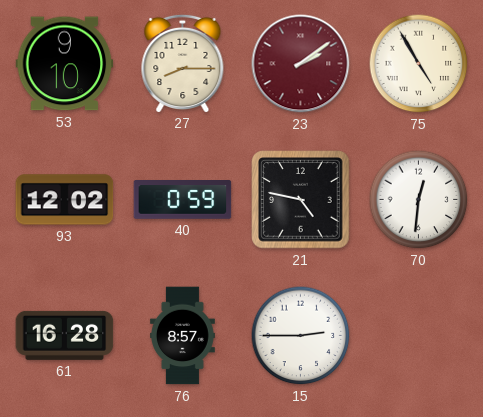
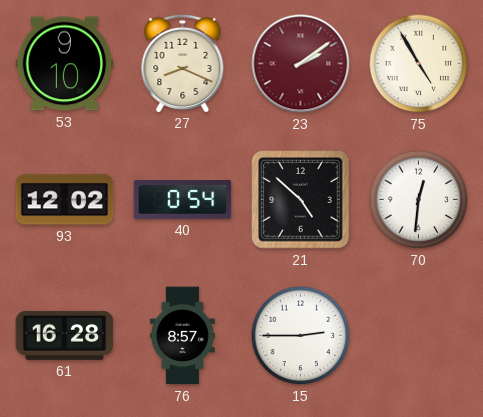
27: 8:15 -> 8:19
40: 0:59 -> 0:54
21: 4:47 -> 4:52
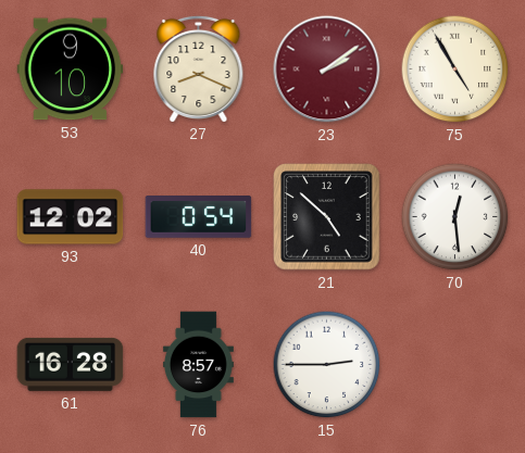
70: 12:31 -> 12:29
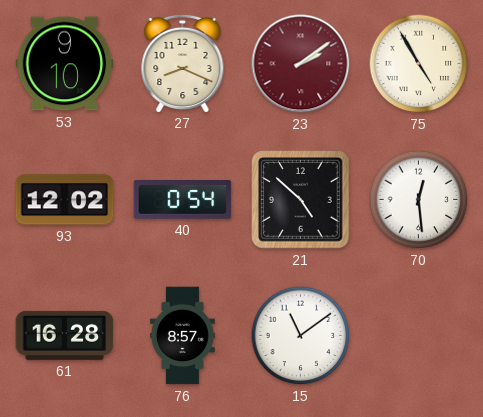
15: 2:45 -> 11:09
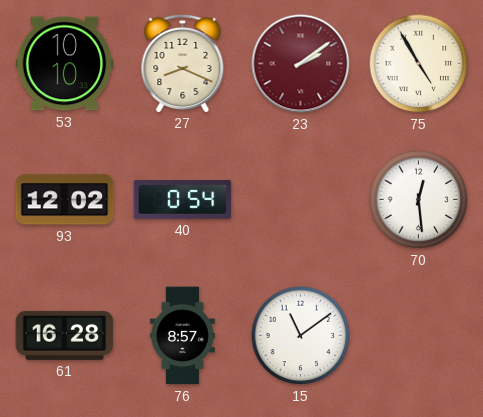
53: 9:10 -> 10:10
21: 4:52 -> none
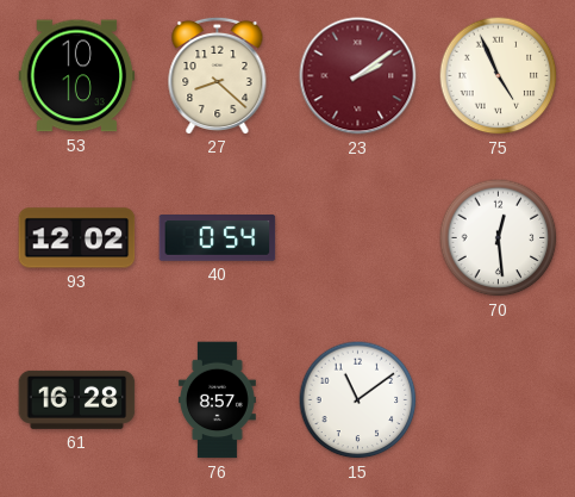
27: 8:19 -> 8:22
75: 4:55 -> 4:56
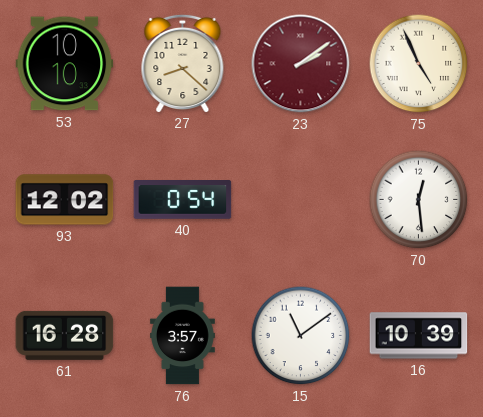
76: 8:57 -> 3:57
16: none -> 10:39
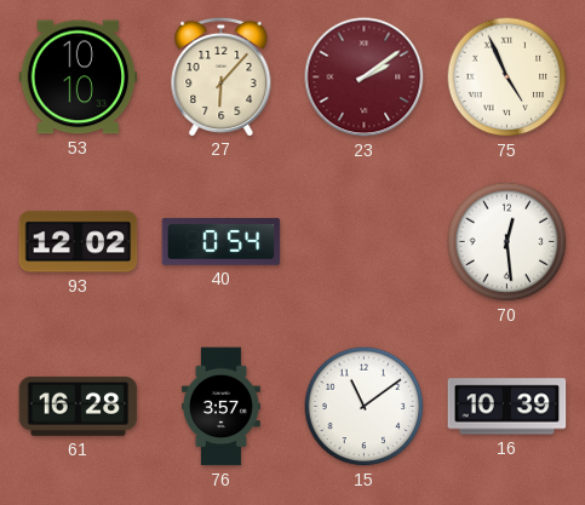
27: 8:22 -> 6:07
